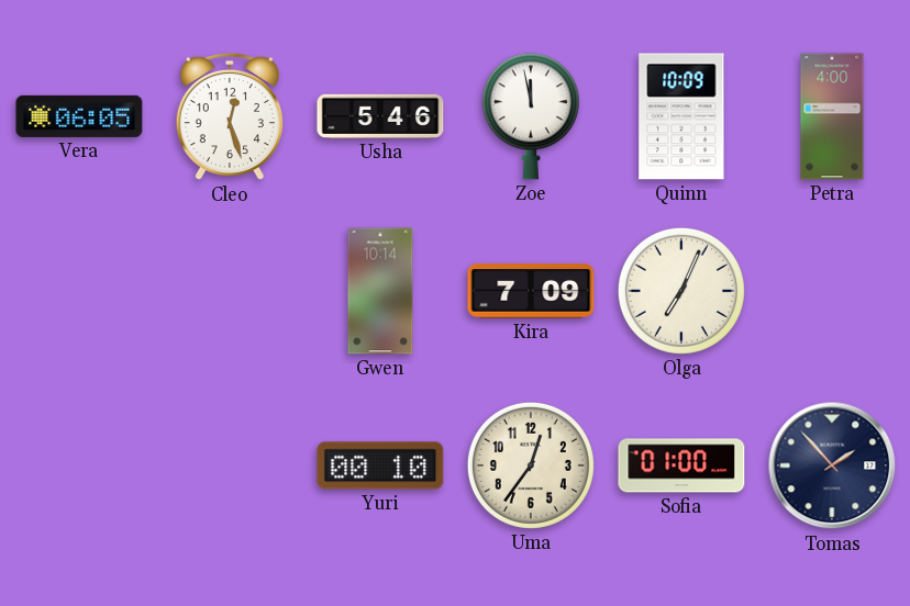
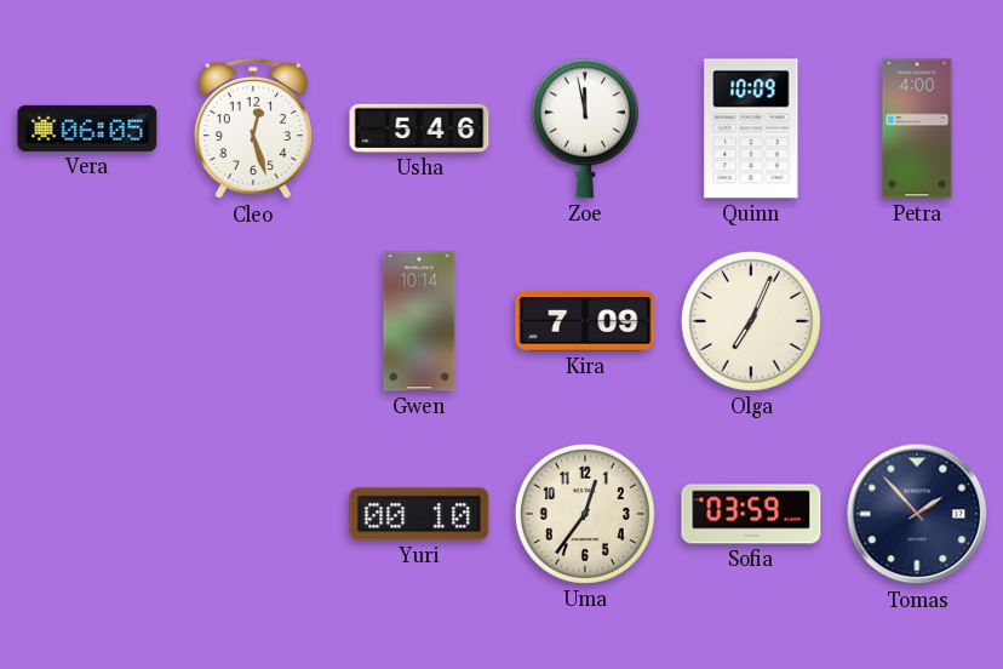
Sofia: 01:00 -> 03:59
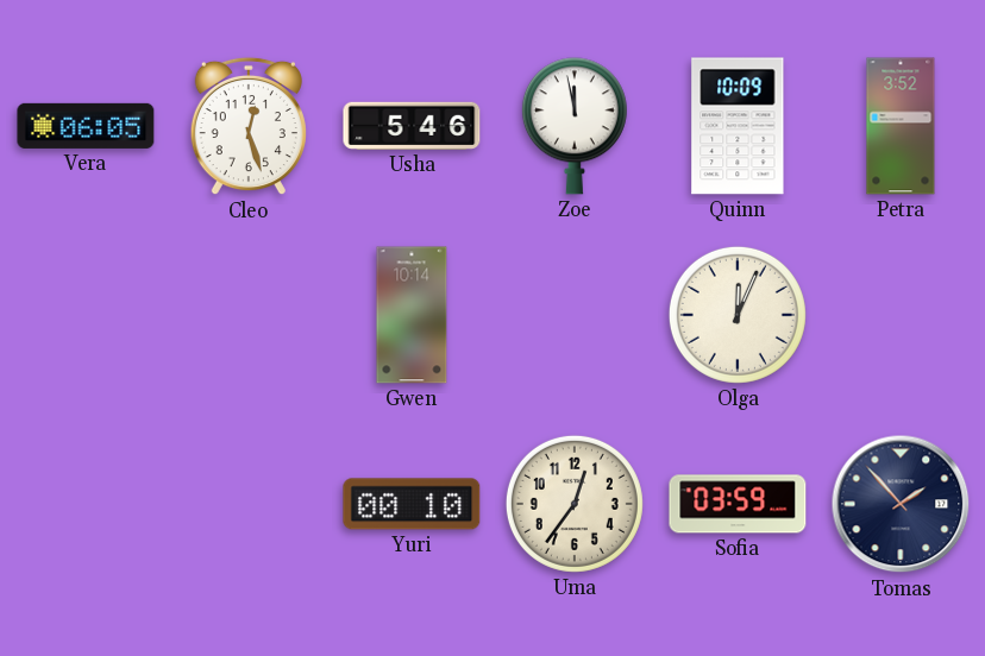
Petra: 4:00 -> 3:52
Kira: 7:09 -> none
Olga: 7:04 -> 12:04
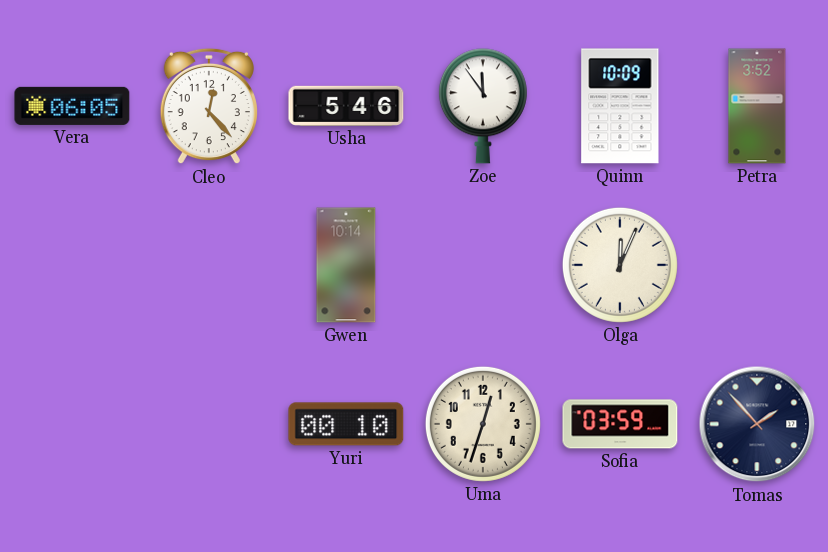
Cleo: 12:27 -> 12:23
Zoe: 11:58 -> 11:54
Uma: 12:36 -> 12:33
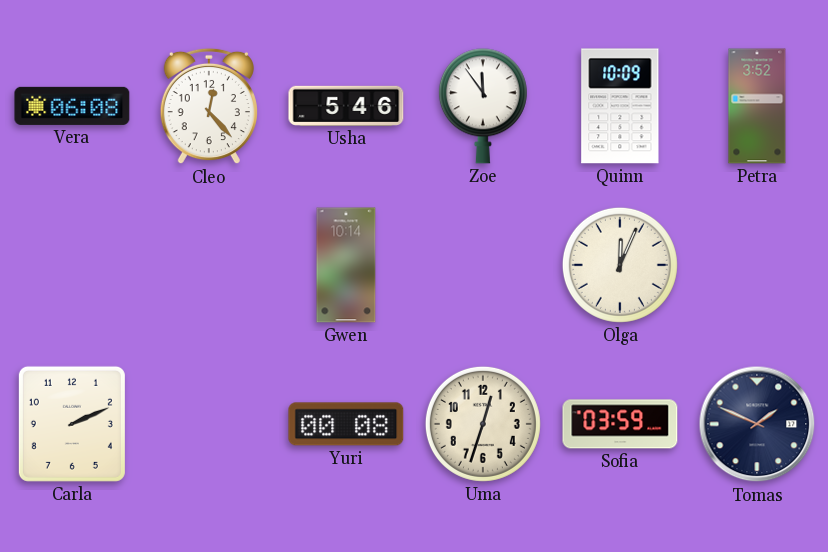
Vera: 06:05 -> 06:08
Carla: none -> 2:11
Yuri: 00:10 -> 00:08
Tomas: 1:53 -> 1:49
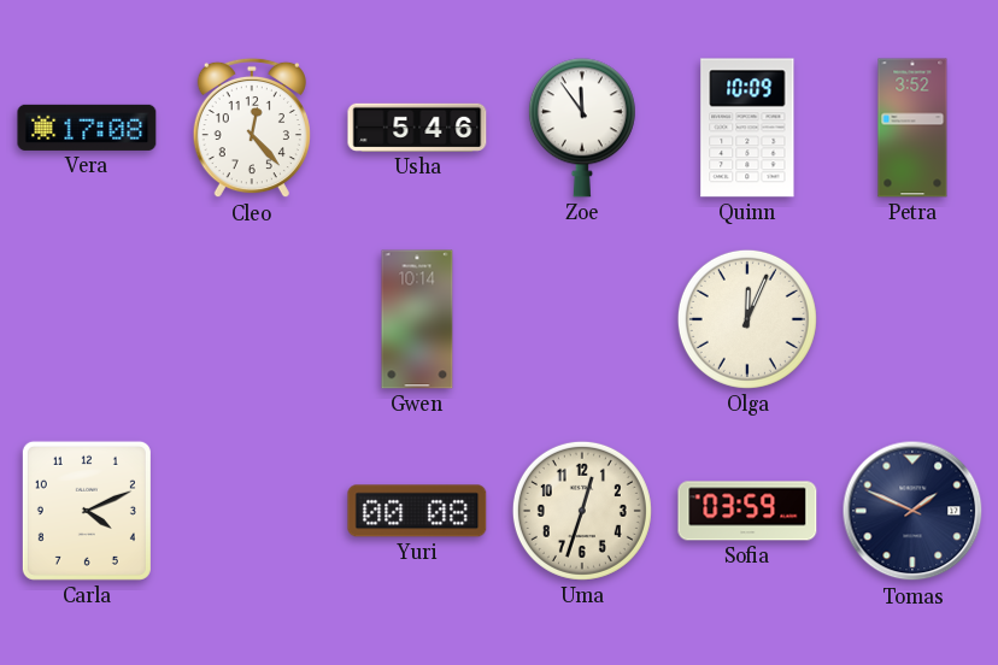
Vera: 06:08 -> 17:08
Carla: 2:11 -> 4:11
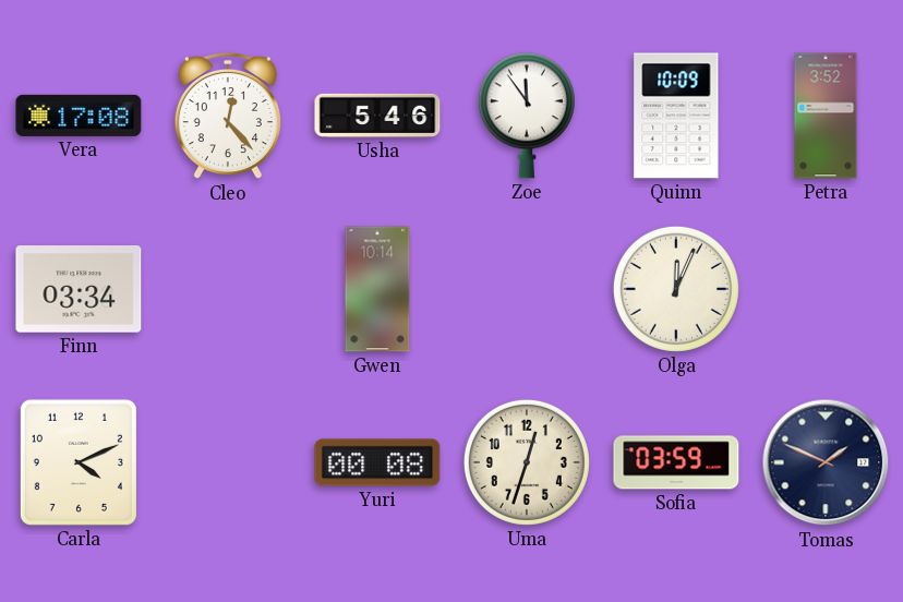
Finn: none -> 03:34
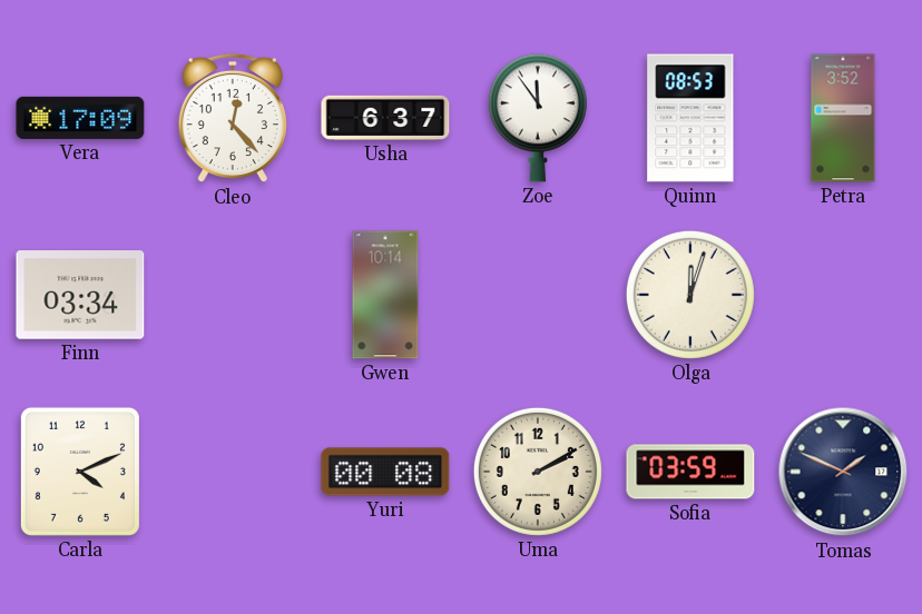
Vera: 17:08 -> 17:09
Usha: 5:46 -> 6:37
Quinn: 10:09 -> 08:53
Olga: 12:04 -> 12:03
Uma: 12:33 -> 2:10
